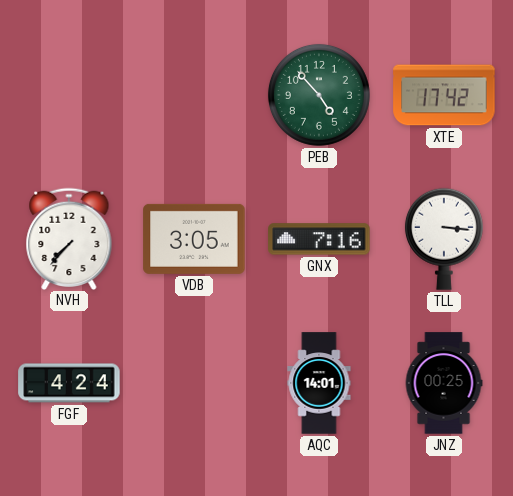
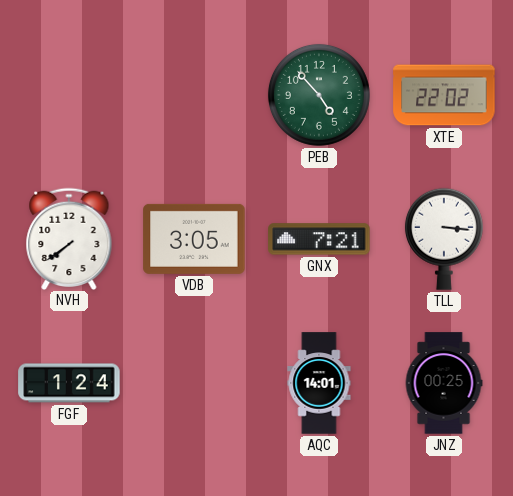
XTE: 17:42 -> 22:02
NVH: 7:37 -> 7:39
GNX: 7:16 -> 7:21
FGF: 4:24 -> 1:24
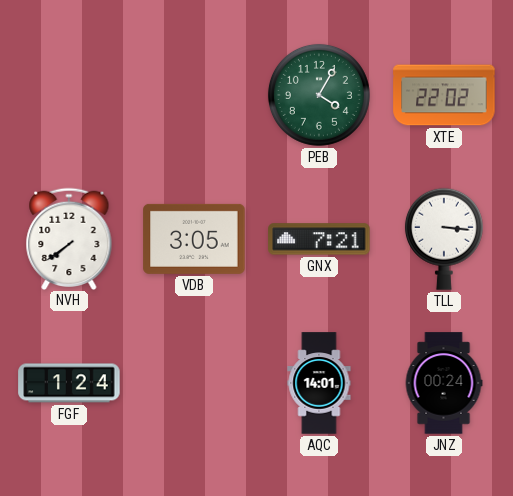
PEB: 4:53 -> 4:05
JNZ: 00:25 -> 00:24
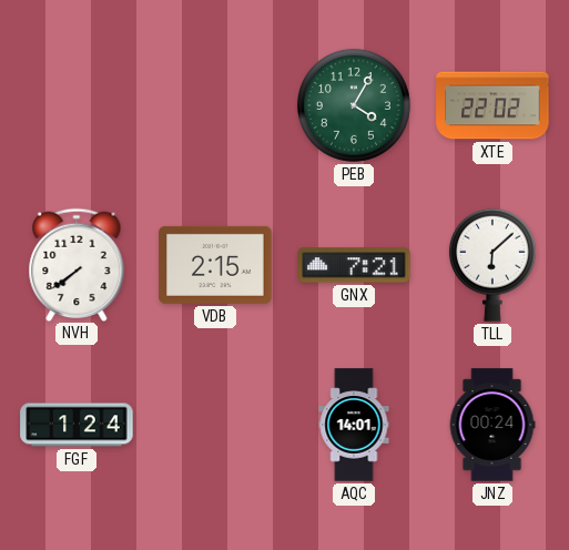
VDB: 3:05 -> 2:15
TLL: 3:16 -> 6:08
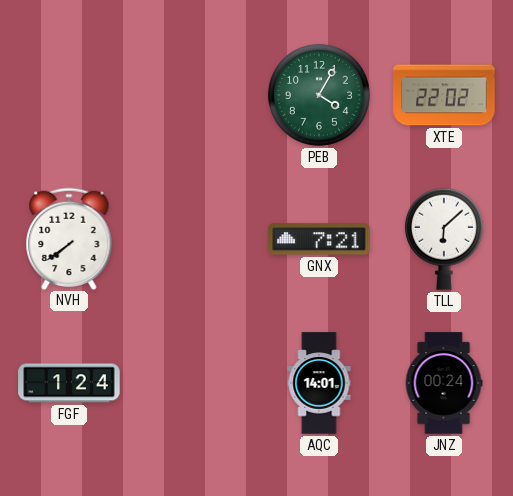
VDB: 2:15 -> none
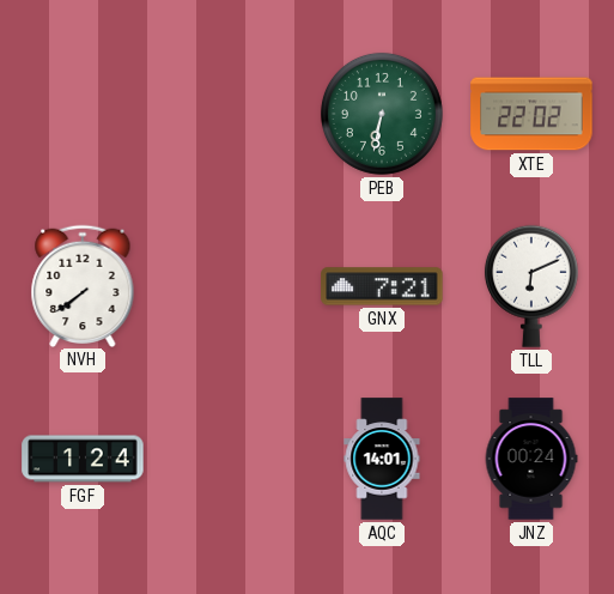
PEB: 4:05 -> 6:32
TLL: 6:08 -> 6:11
